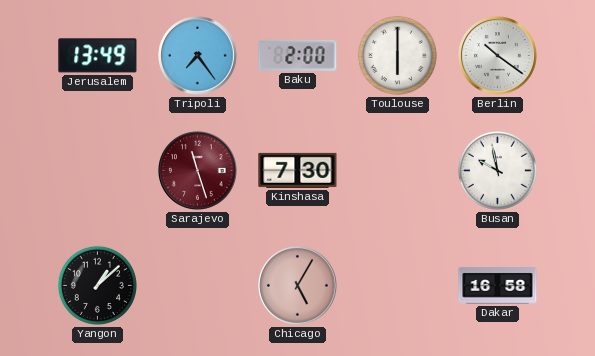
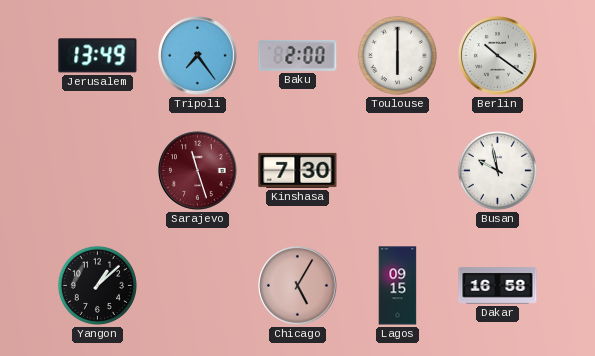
Lagos: none -> 09:15
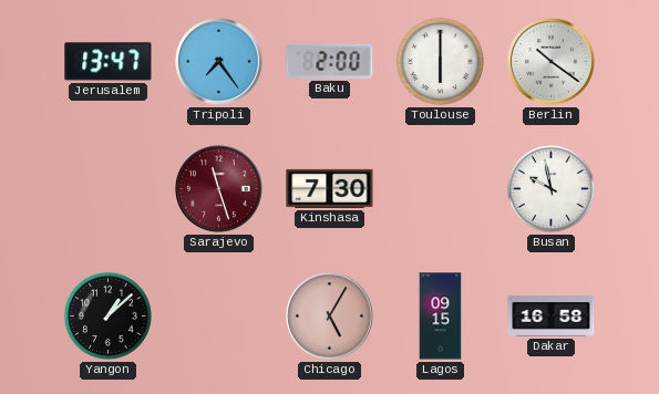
Jerusalem: 13:49 -> 13:47
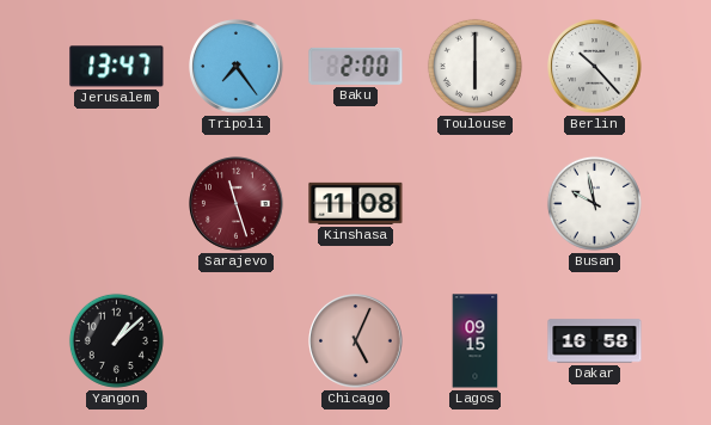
Berlin: 10:21 -> 10:23
Kinshasa: 7:30 -> 11:08
Chicago: 5:05 -> 5:04
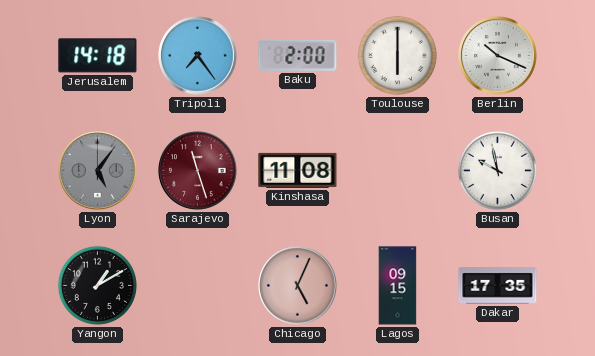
Jerusalem: 13:47 -> 14:18
Berlin: 10:23 -> 10:19
Lyon: none -> 5:06
Yangon: 1:08 -> 1:10
Dakar: 16:58 -> 17:35
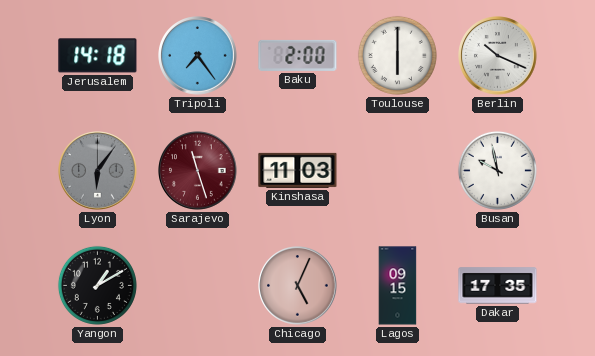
Lyon: 5:06 -> 6:06
Kinshasa: 11:08 -> 11:03
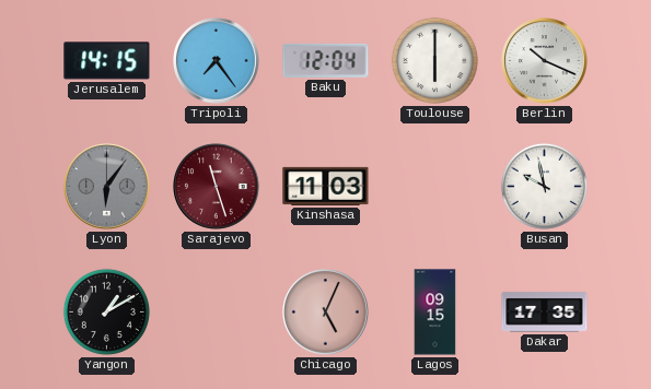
Jerusalem: 14:18 -> 14:15
Baku: 2:00 -> 12:04
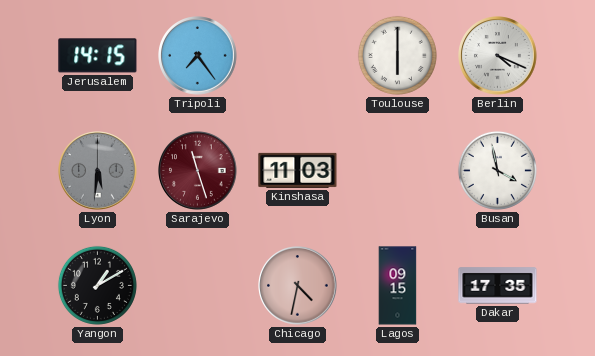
Baku: 12:04 -> none
Berlin: 10:19 -> 4:19
Lyon: 6:06 -> 5:31
Busan: 9:58 -> 3:58
Chicago: 5:04 -> 4:32
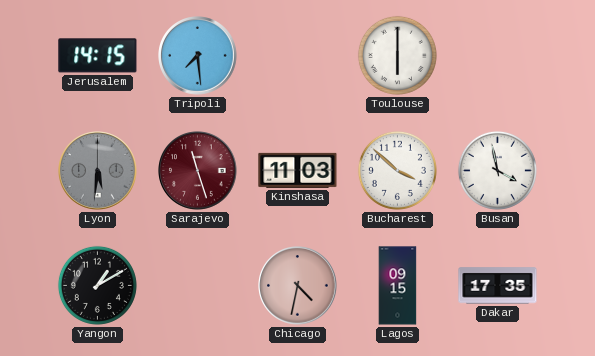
Tripoli: 7:24 -> 7:29
Berlin: 4:19 -> none
Bucharest: none -> 3:52
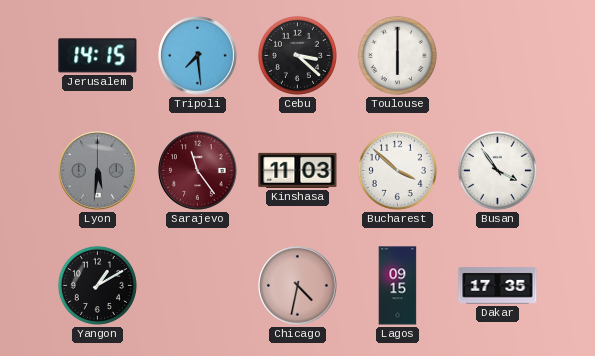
Cebu: none -> 3:22
Sarajevo: 11:27 -> 11:24
Busan: 3:58 -> 3:54
